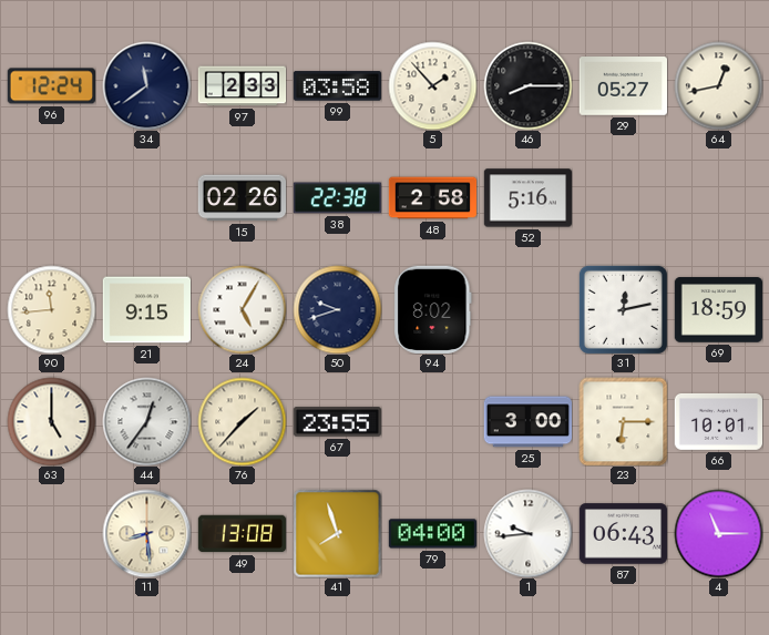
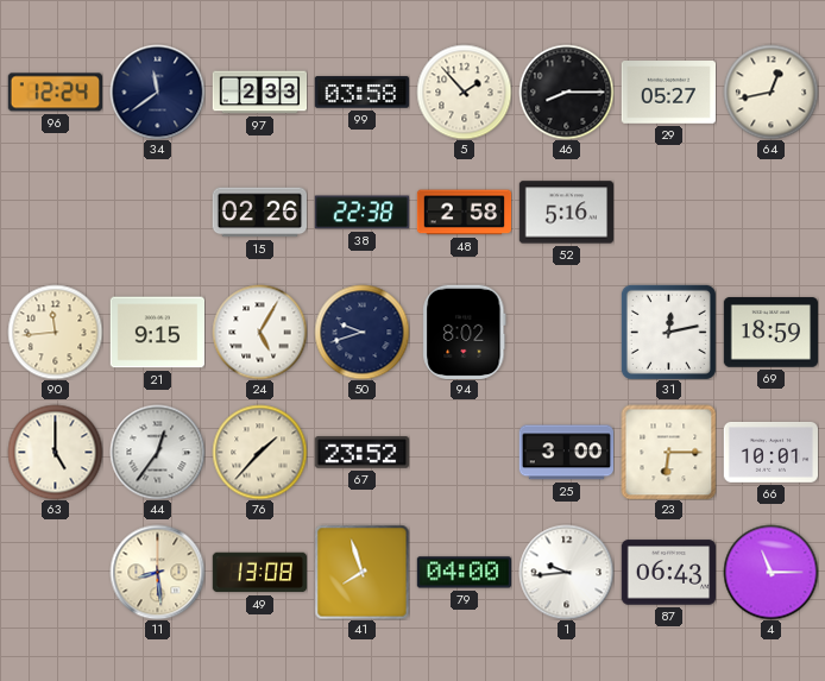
67: 23:55 -> 23:52
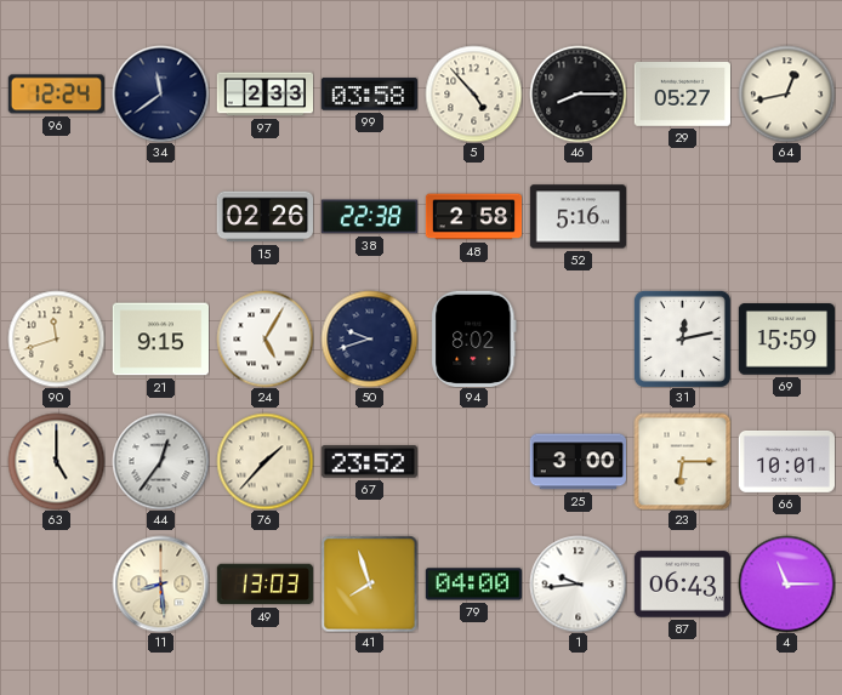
5: 1:53 -> 4:53
90: 11:44 -> 11:42
69: 18:59 -> 15:59
49: 13:08 -> 13:03
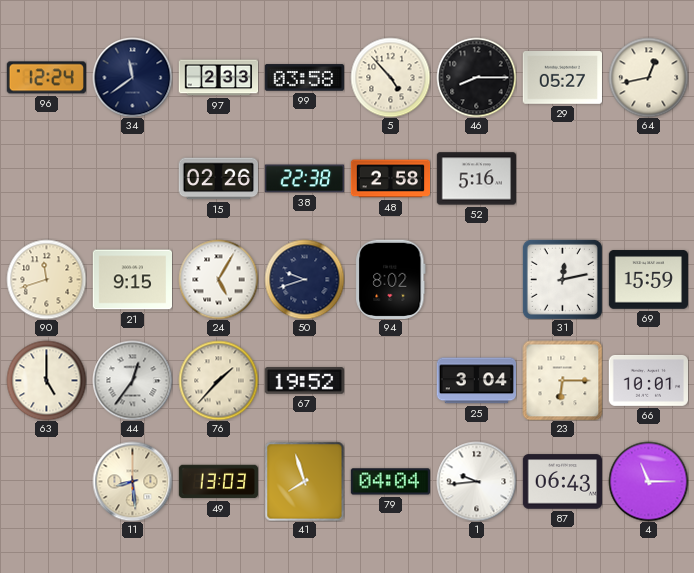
67: 23:52 -> 19:52
25: 3:00 -> 3:04
79: 04:00 -> 04:04
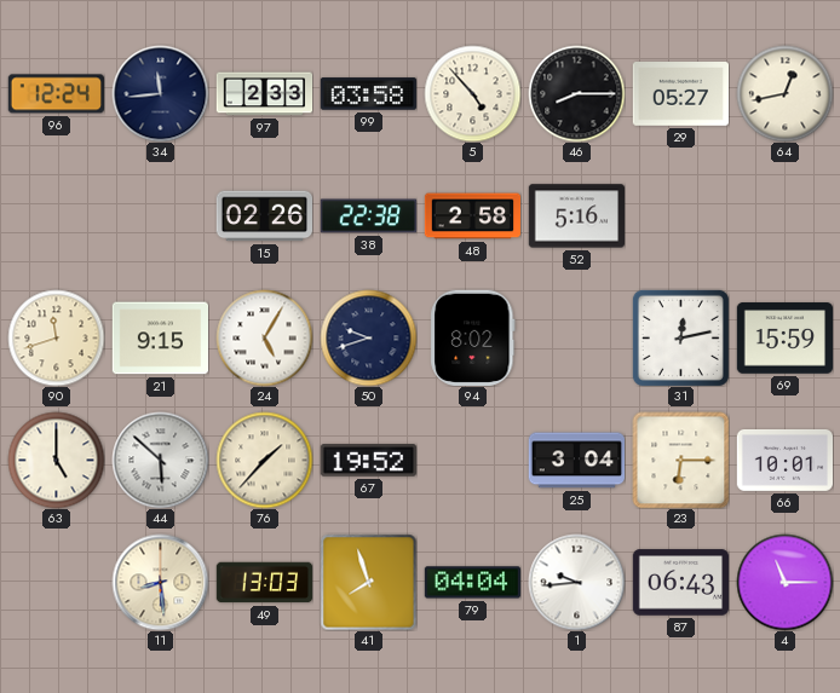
34: 11:39 -> 11:44
44: 12:36 -> 5:52
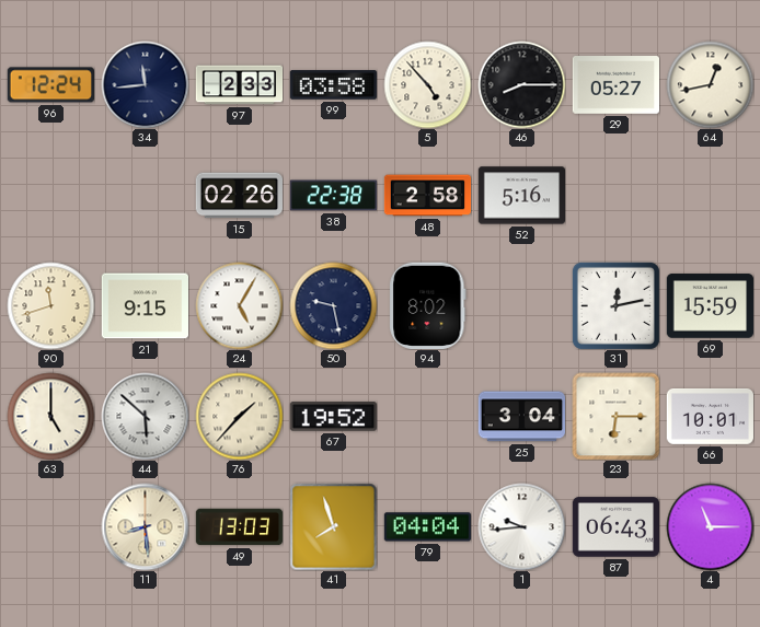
50: 9:42 -> 9:28
